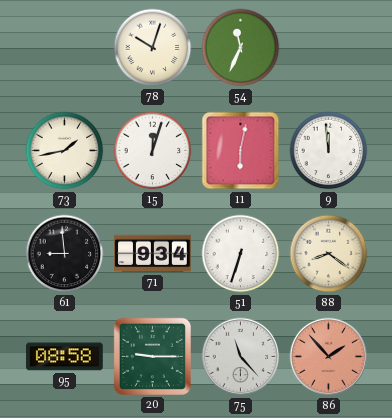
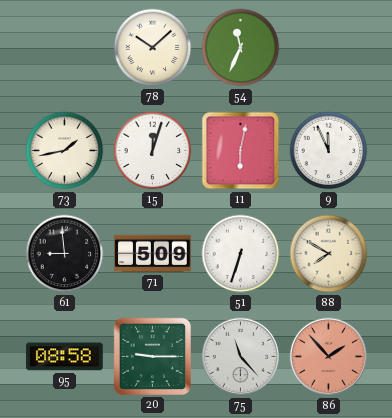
78: 10:03 -> 10:08
9: 11:59 -> 11:56
71: 9:34 -> 5:09
88: 8:21 -> 7:50
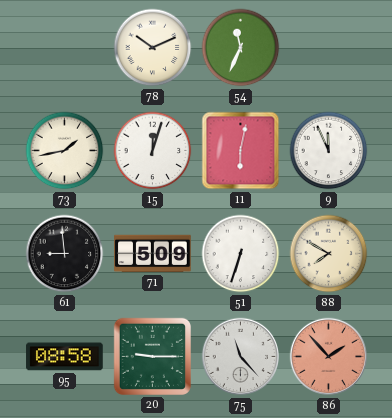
78: 10:08 -> 10:11
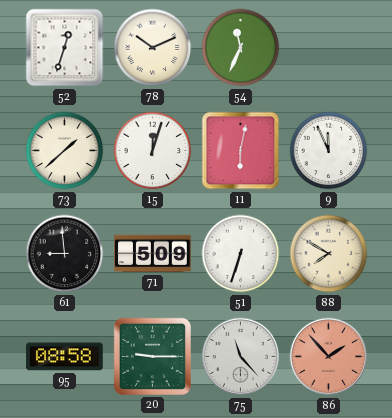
52: none -> 12:33
73: 1:43 -> 1:38
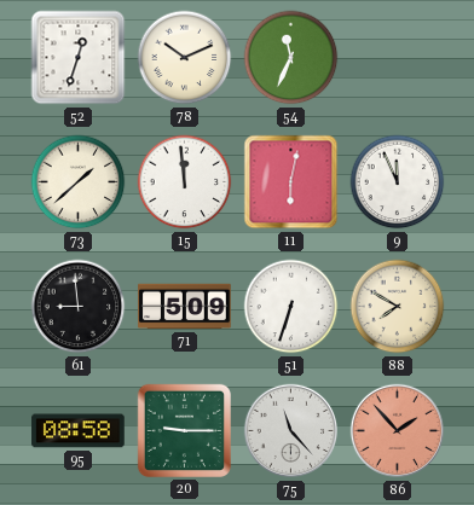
15: 12:03 -> 11:59
